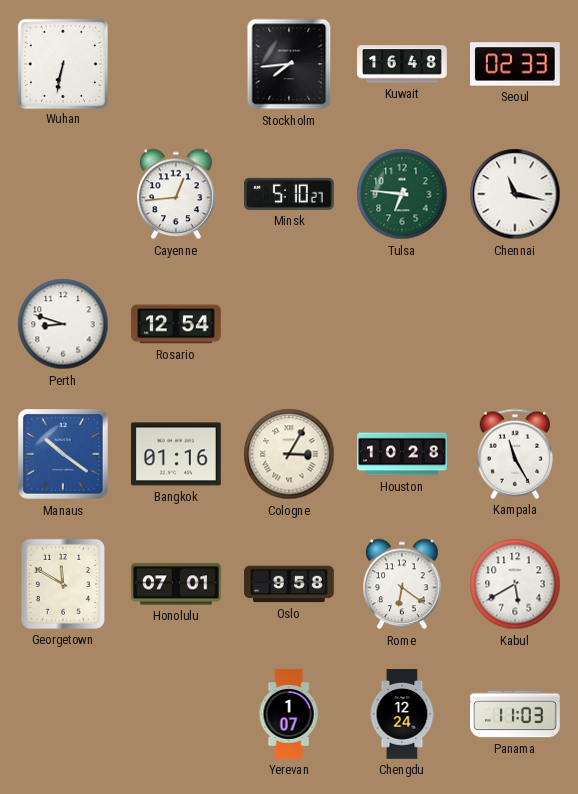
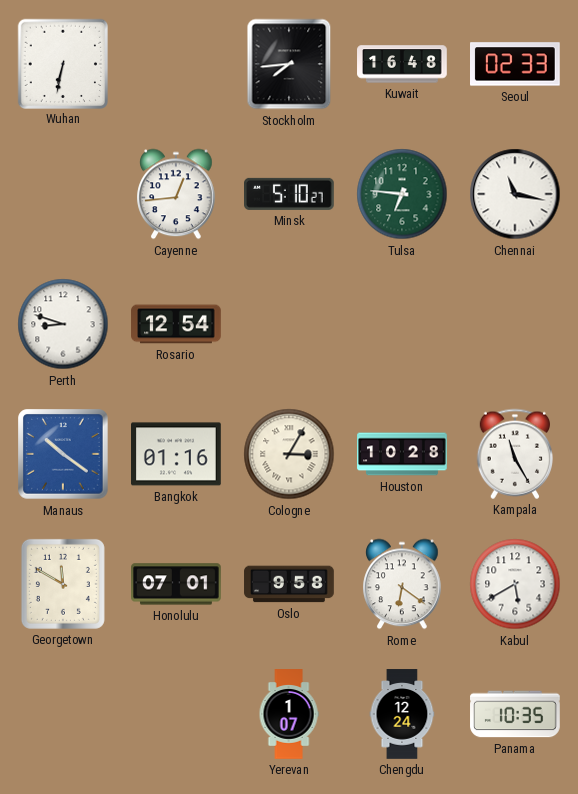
Panama: 11:03 -> 10:35
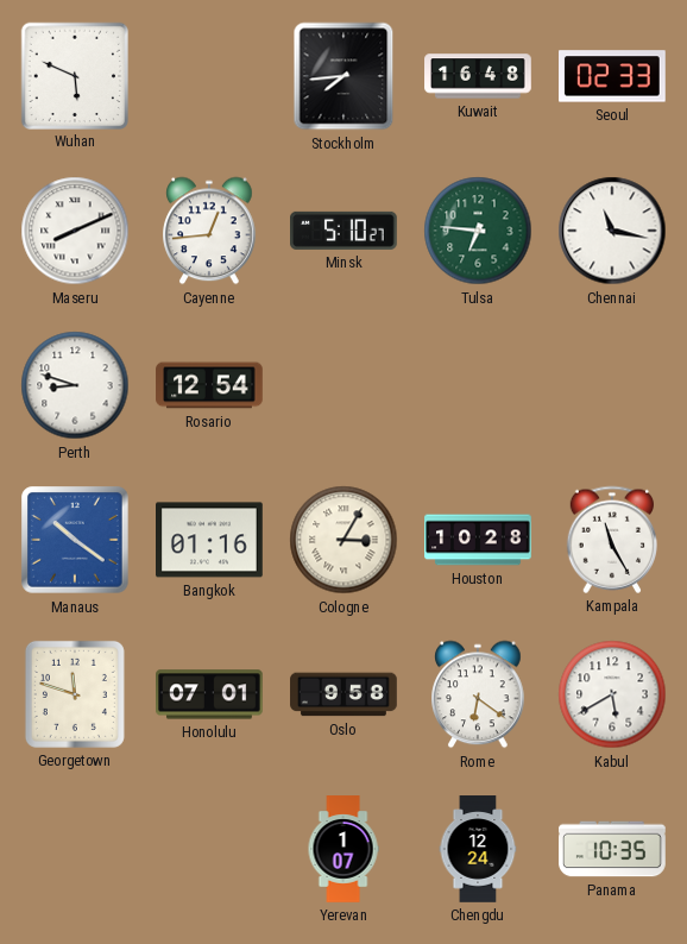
Wuhan: 6:32 -> 5:49
Maseru: none -> 8:11
Georgetown: 11:50 -> 11:48
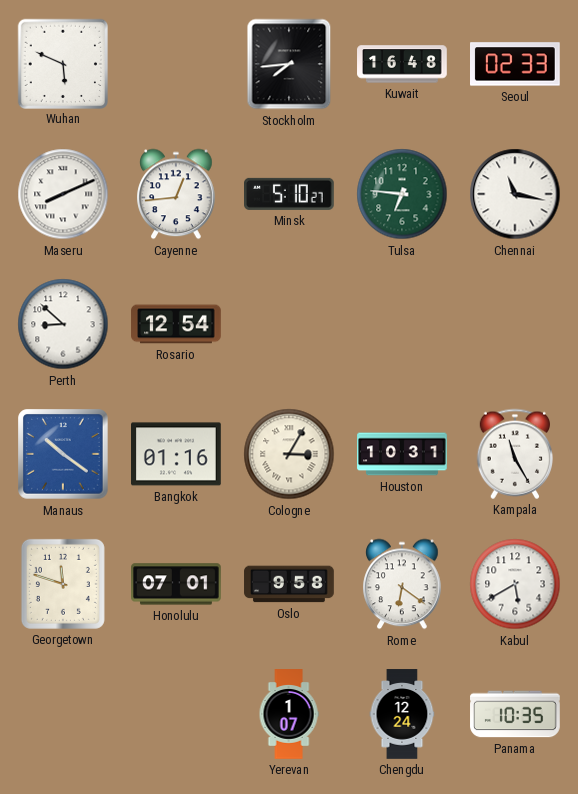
Perth: 8:48 -> 8:52
Houston: 10:28 -> 10:31
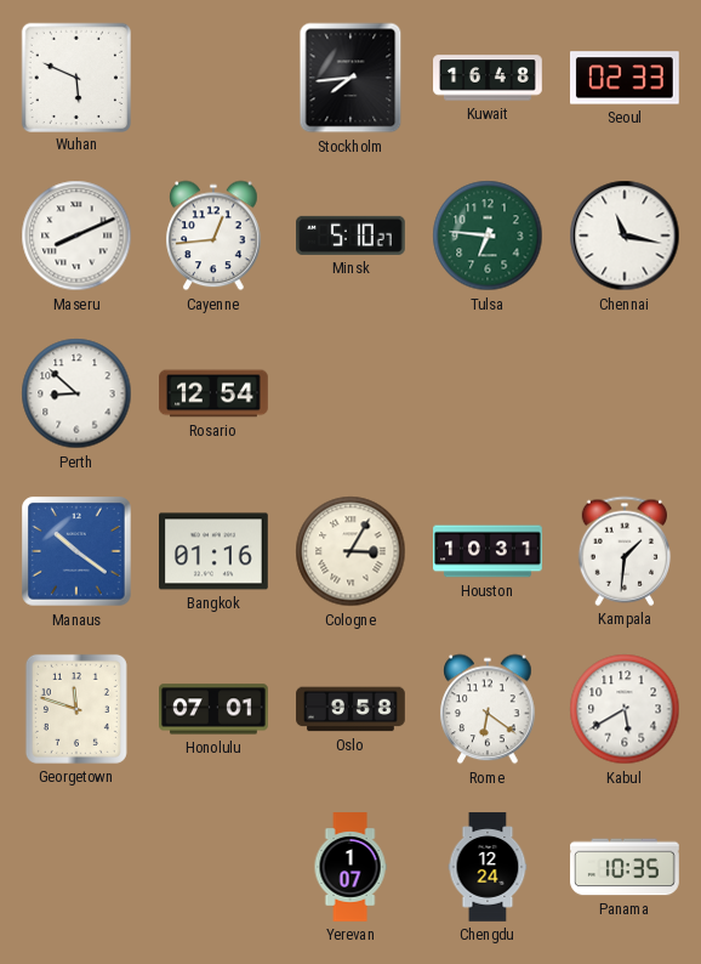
Kampala: 11:25 -> 1:31
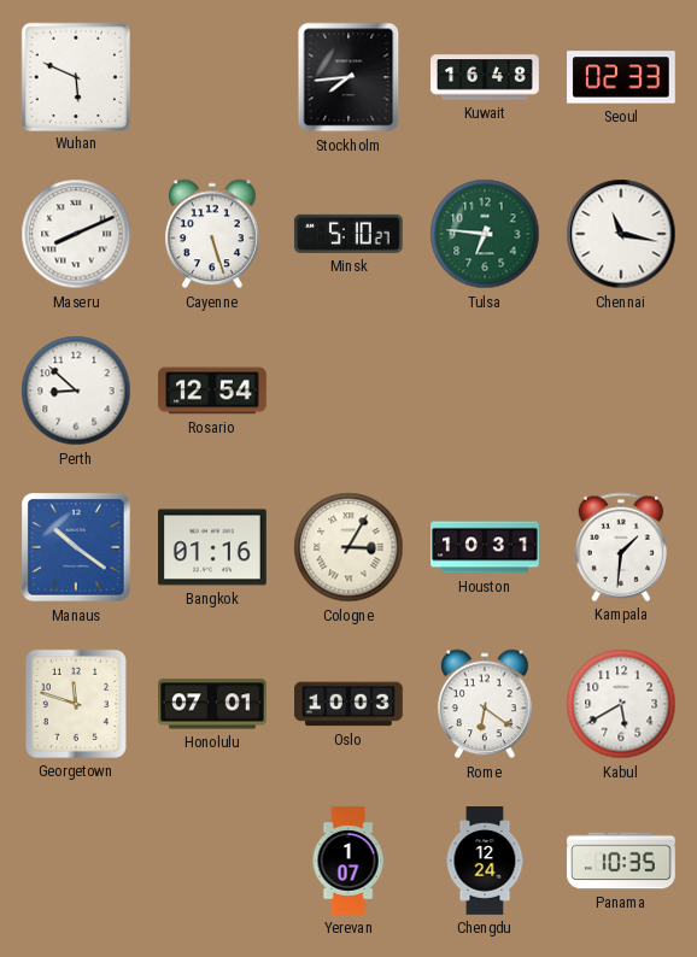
Cayenne: 12:44 -> 5:27
Oslo: 9:58 -> 10:03
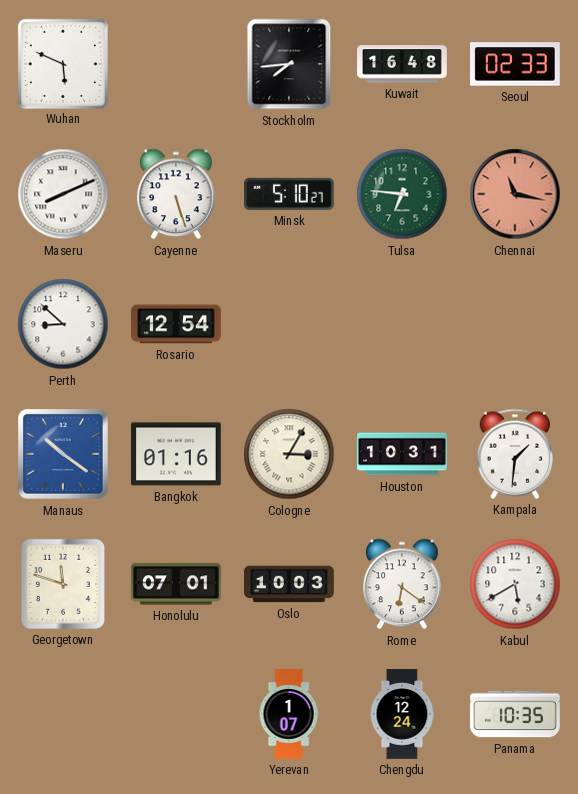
Chennai dial: white -> salmon
